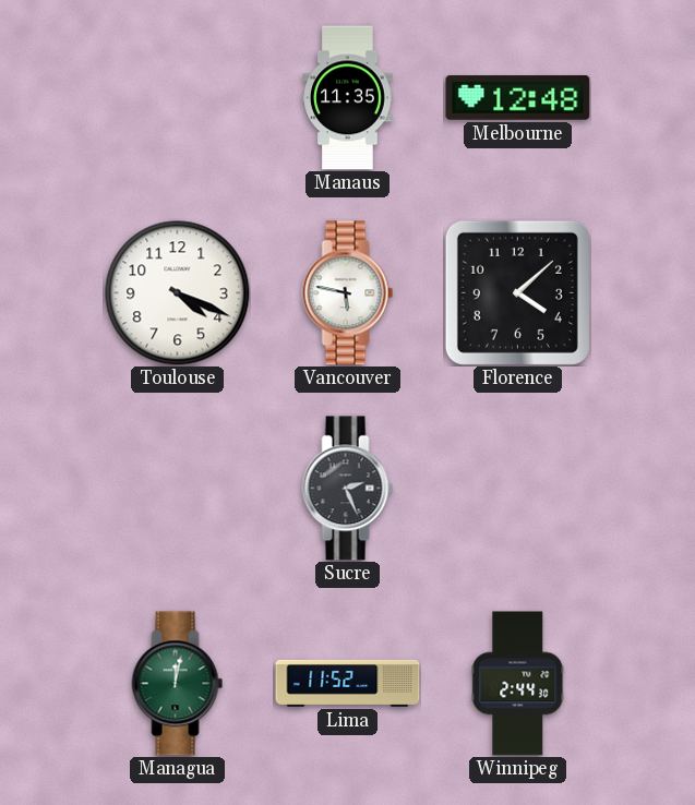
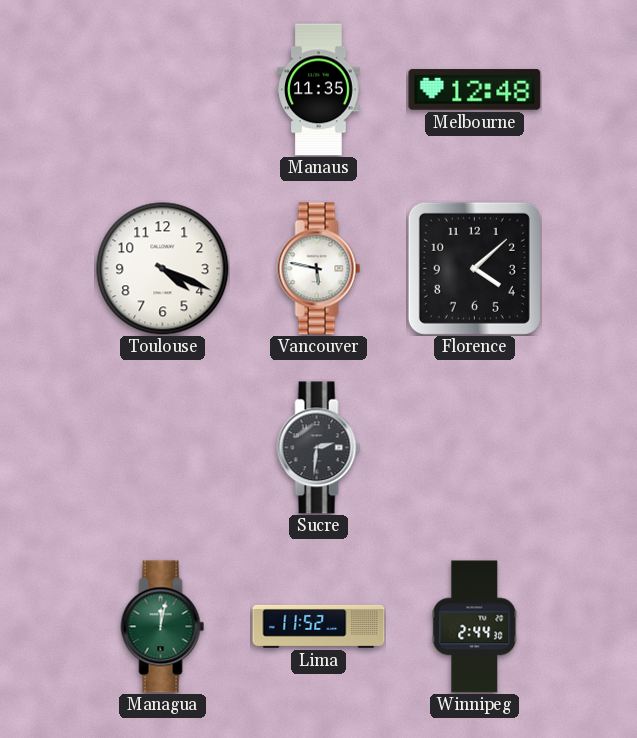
Sucre: 2:26 -> 2:31
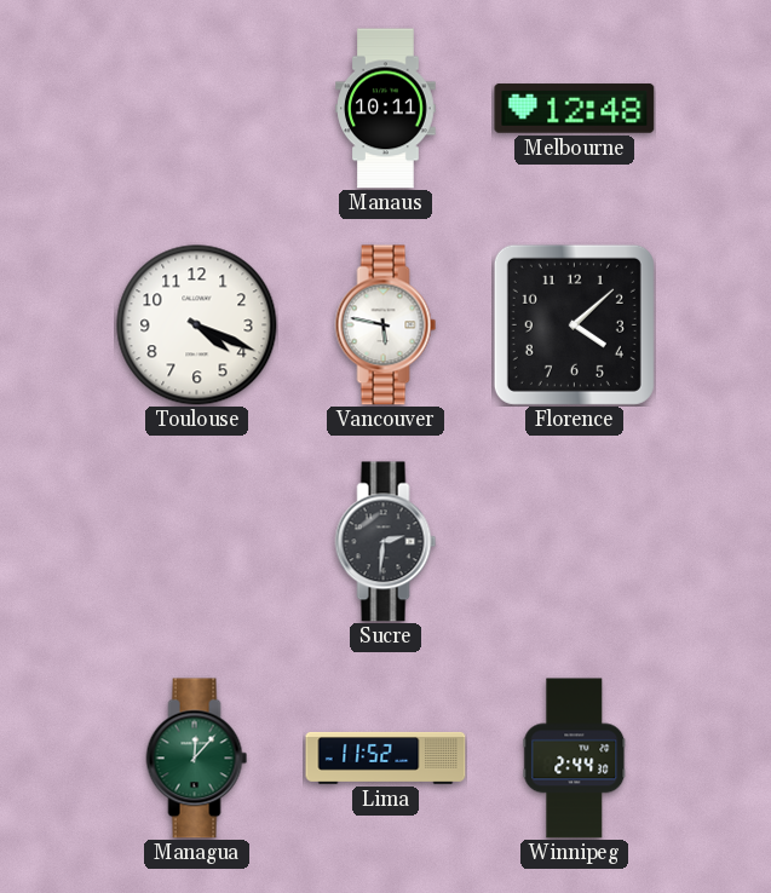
Manaus: 11:35 -> 10:11
Managua: 12:02 -> 12:07
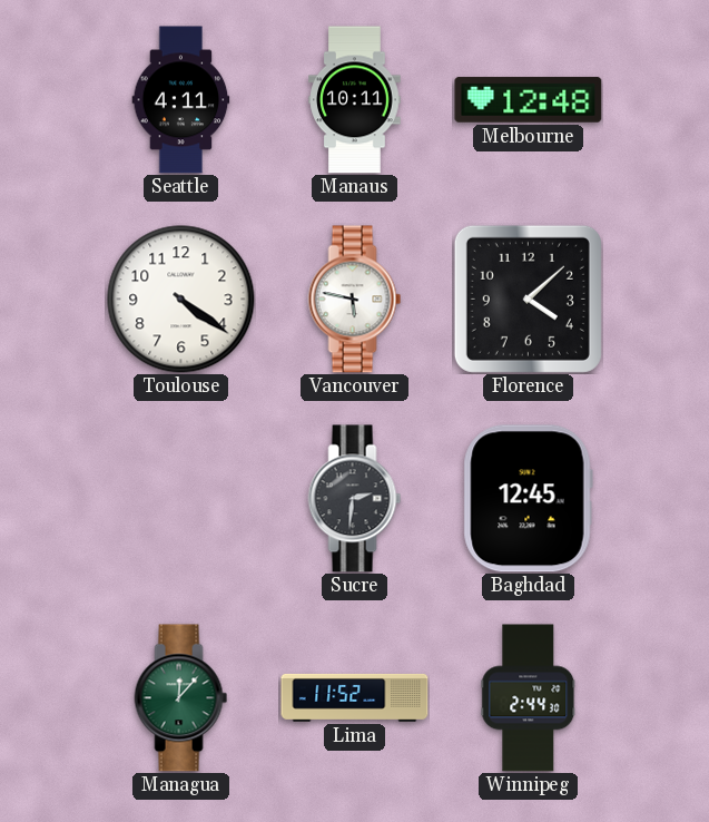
Seattle: none -> 4:11
Toulouse: 4:19 -> 4:21
Baghdad: none -> 12:45
